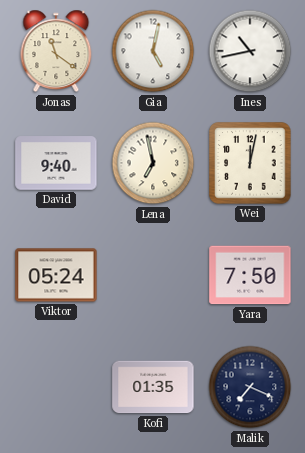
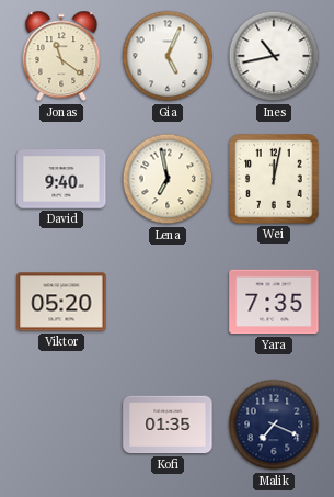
Gia: 5:02 -> 5:04
Viktor: 05:24 -> 05:20
Yara: 7:50 -> 7:35
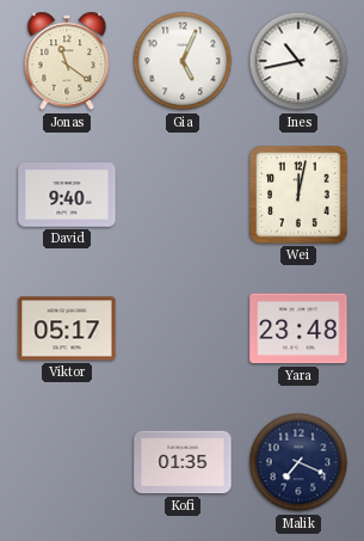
Lena: 6:58 -> none
Viktor: 05:20 -> 05:17
Yara: 7:35 -> 23:48
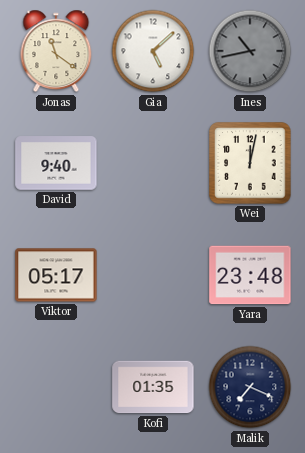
Gia: 5:04 -> 5:08
Ines dial: white -> grey
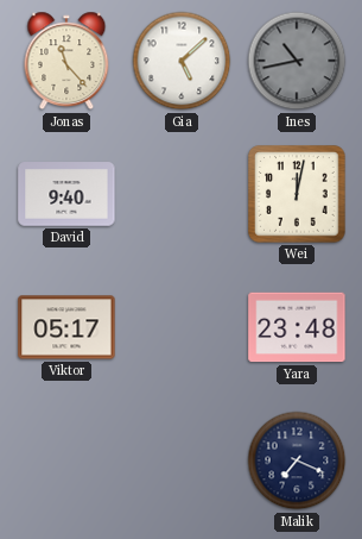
Jonas: 11:21 -> 11:23
Kofi: 01:35 -> none
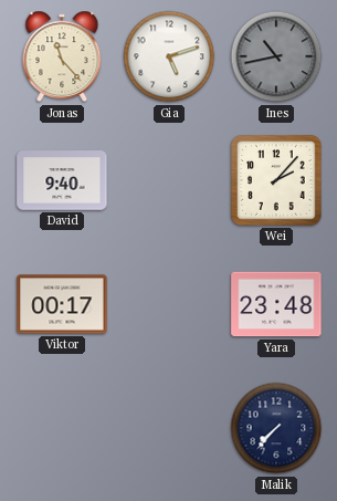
Gia: 5:08 -> 5:12
Wei: 12:02 -> 2:07
Viktor: 05:17 -> 00:17
Malik: 7:19 -> 7:37
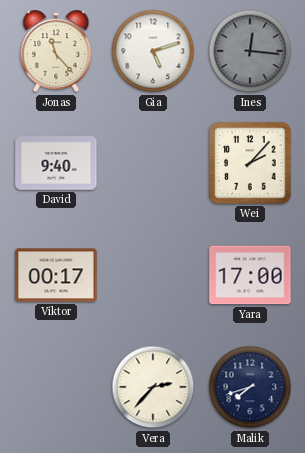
Ines: 10:43 -> 12:16
Yara: 23:48 -> 17:00
Vera: none -> 2:37
Malik: 7:37 -> 7:42
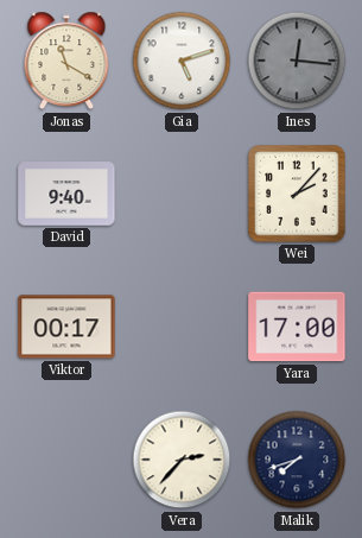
Jonas: 11:23 -> 11:20
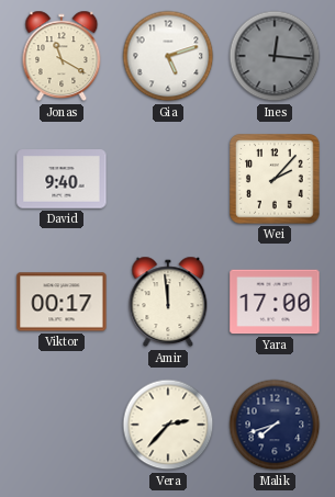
Amir: none -> 11:59
